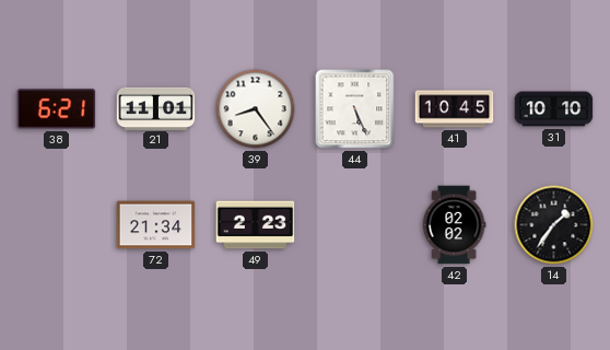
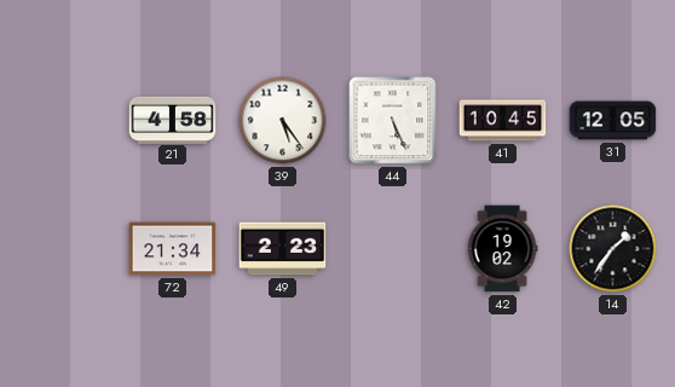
38: 6:21 -> none
21: 11:01 -> 4:58
39: 8:24 -> 5:24
31: 10:10 -> 12:05
42: 02:02 -> 19:02
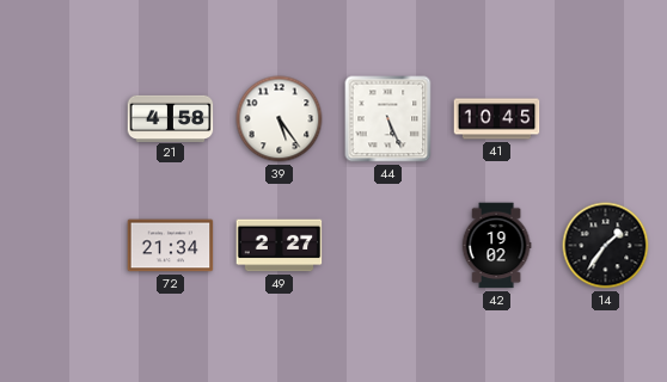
31: 12:05 -> none
49: 2:23 -> 2:27
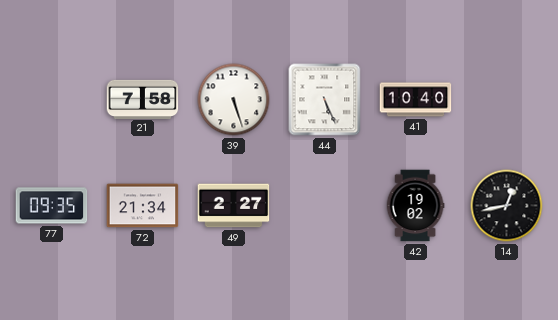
21: 4:58 -> 7:58
39: 5:24 -> 5:27
41: 10:45 -> 10:40
77: none -> 09:35
14: 1:36 -> 12:43
